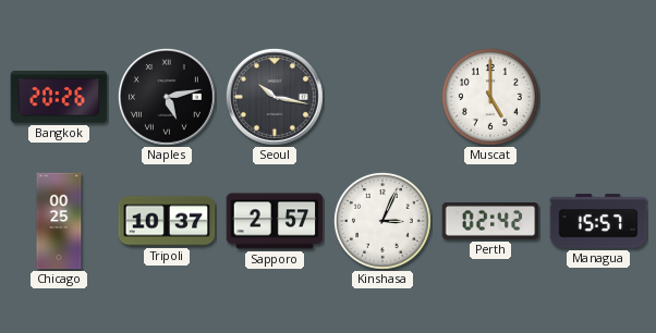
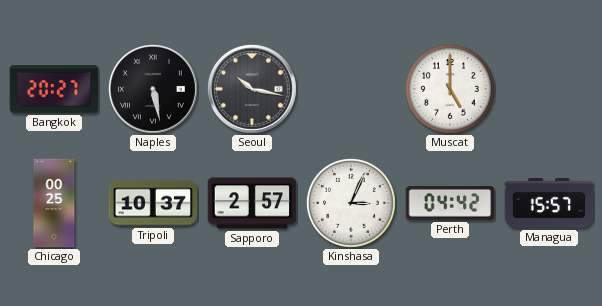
Bangkok: 20:26 -> 20:27
Naples: 5:13 -> 5:28
Perth: 02:42 -> 04:42
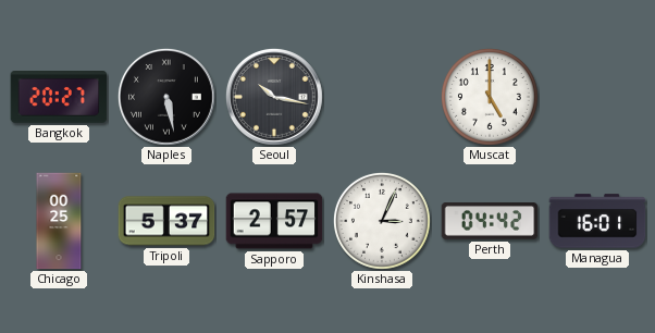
Tripoli: 10:37 -> 5:37
Managua: 15:57 -> 16:01
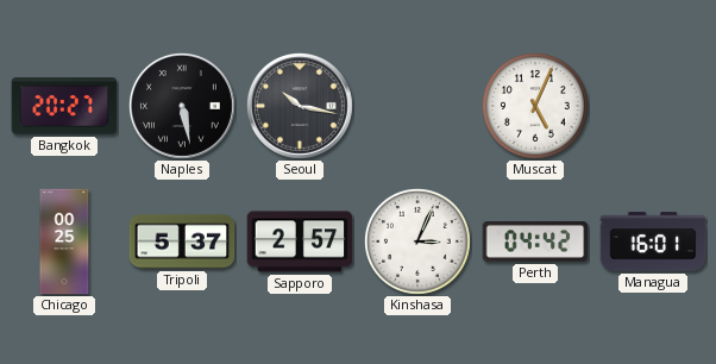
Muscat: 5:00 -> 5:04
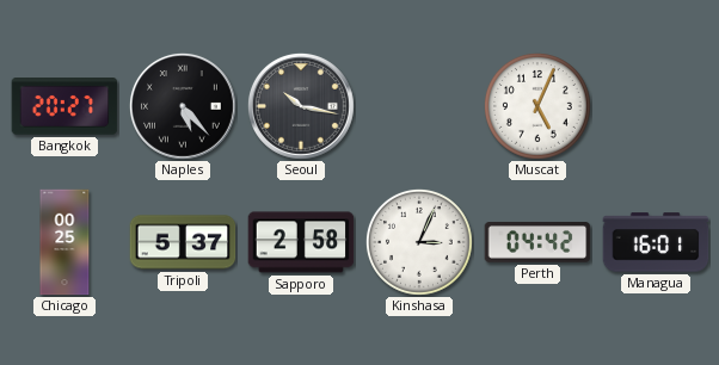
Naples: 5:28 -> 5:23
Sapporo: 2:57 -> 2:58
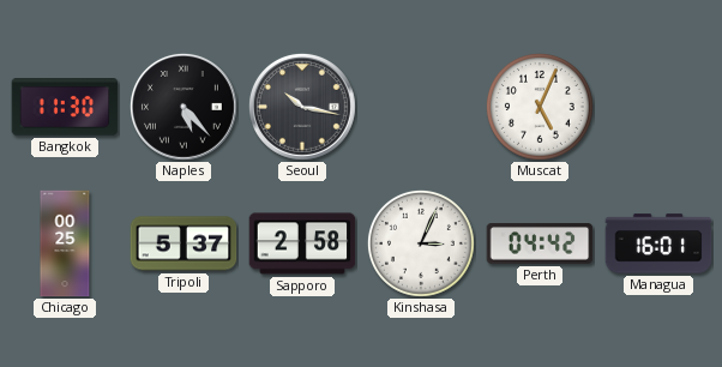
Bangkok: 20:27 -> 11:30
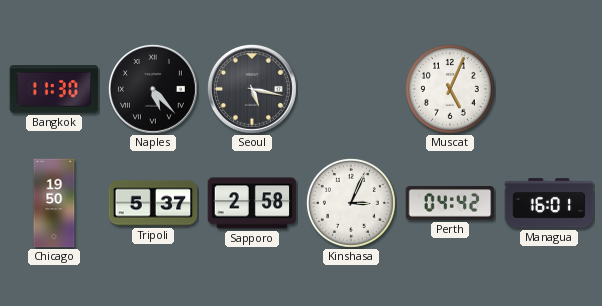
Seoul: 10:17 -> 5:17
Chicago: 00:25 -> 19:50
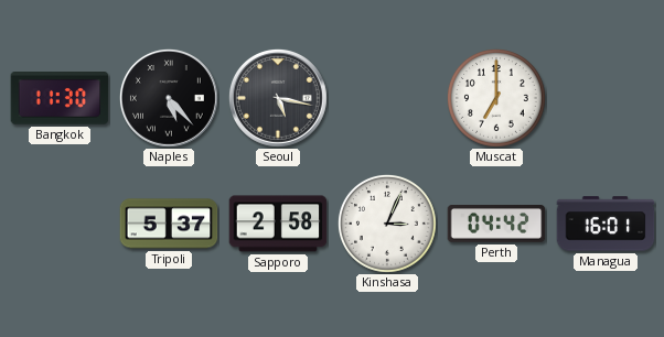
Muscat: 5:04 -> 7:00
Chicago: 19:50 -> none
